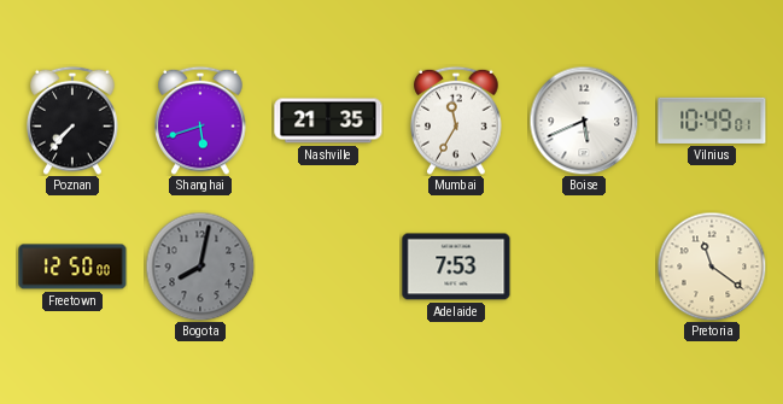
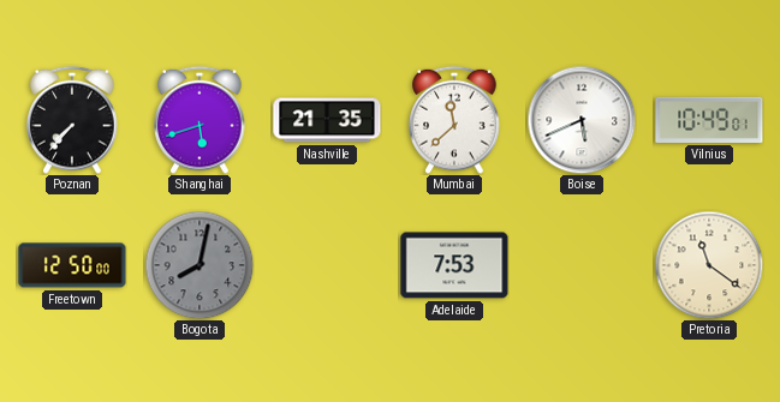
Mumbai: 11:35 -> 11:38
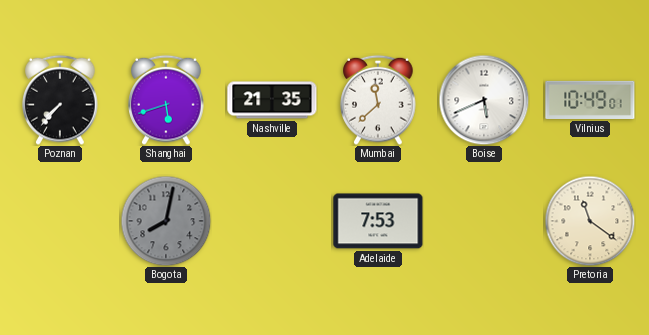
Freetown: 12:50 -> none
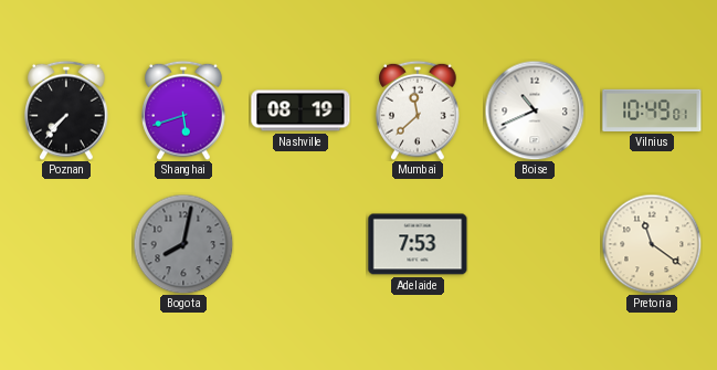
Nashville: 21:35 -> 08:19
Boise: 5:41 -> 10:41
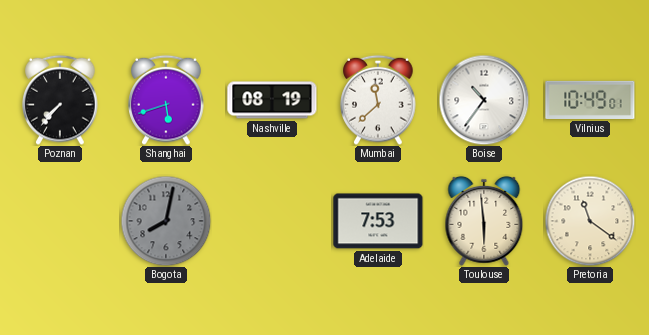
Boise: 10:41 -> 10:36
Toulouse: none -> 5:59
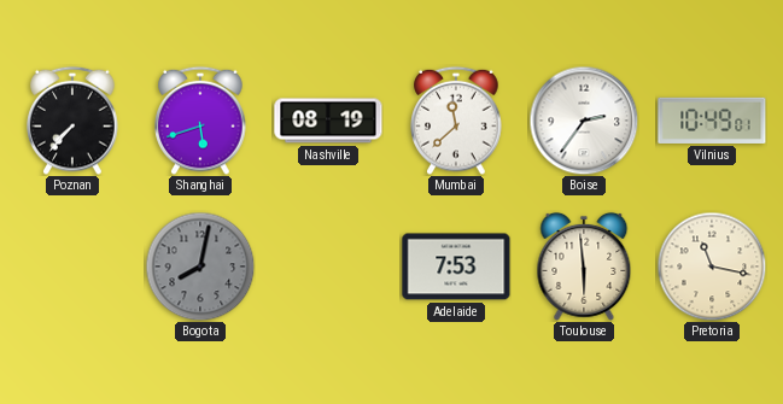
Boise: 10:36 -> 2:36
Pretoria: 11:21 -> 11:17
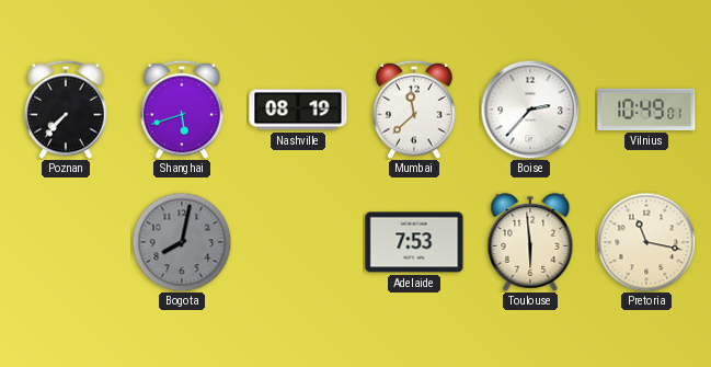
Boise: 2:36 -> 2:37
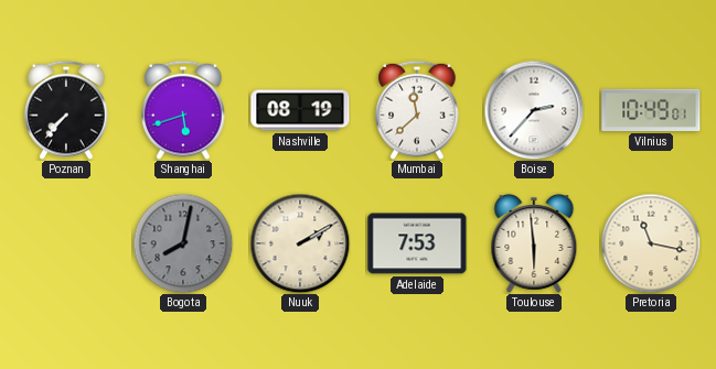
Nuuk: none -> 2:10
